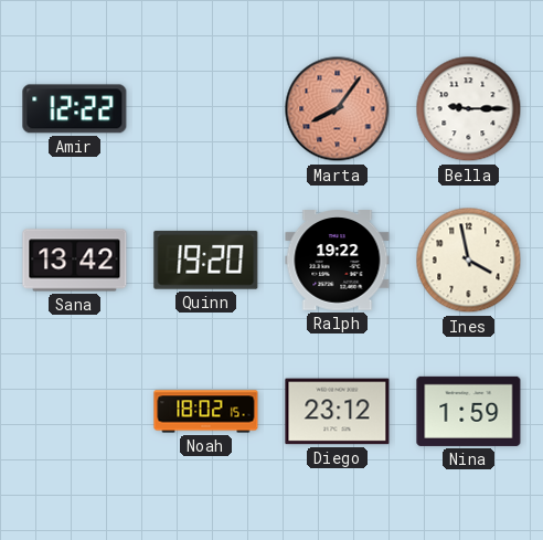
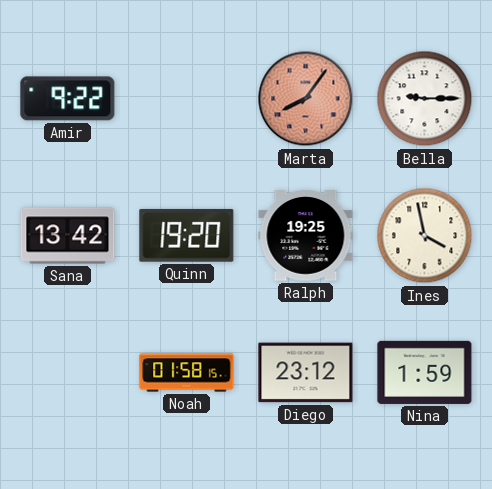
Amir: 12:22 -> 9:22
Ralph: 19:22 -> 19:25
Noah: 18:02 -> 01:58
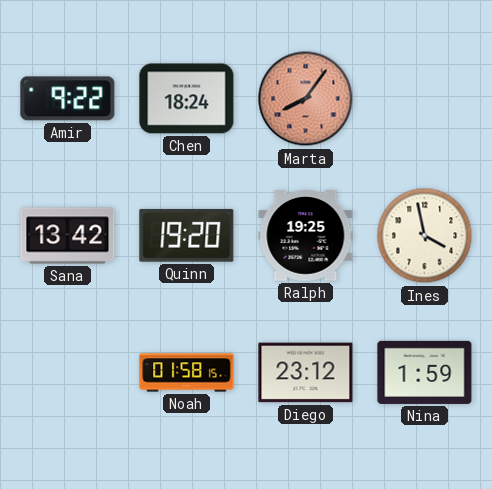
Chen: none -> 18:24
Bella: 9:15 -> none
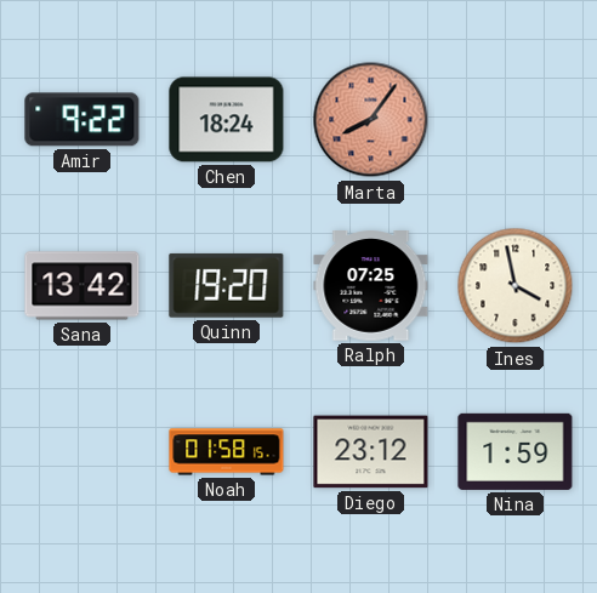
Ralph: 19:25 -> 07:25
